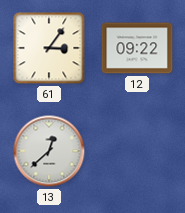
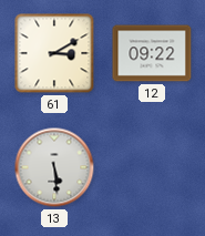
61: 3:06 -> 3:10
13: 12:38 -> 5:29
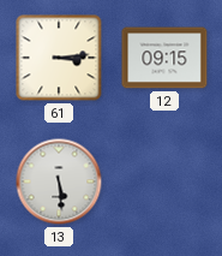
61: 3:10 -> 3:14
12: 09:22 -> 09:15
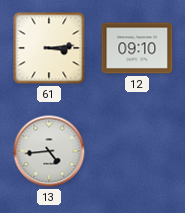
12: 09:15 -> 09:10
13: 5:29 -> 4:44
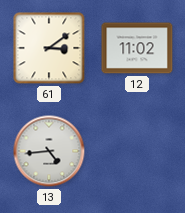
61: 3:14 -> 3:09
12: 09:10 -> 11:02
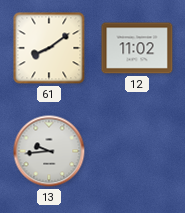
61: 3:09 -> 8:09
13: 4:44 -> 9:44
